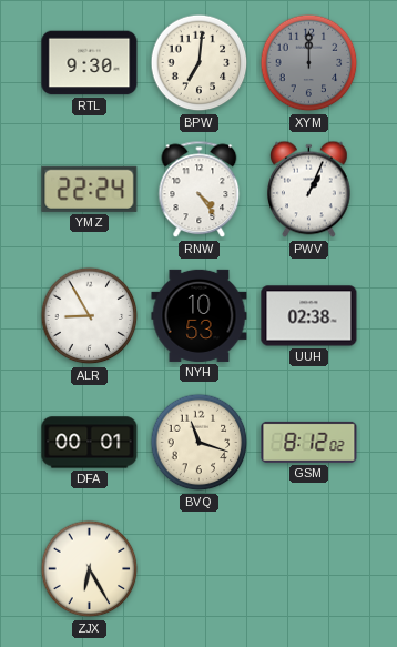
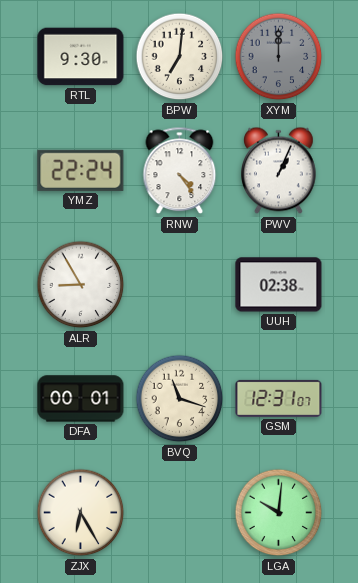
NYH: 10:53 -> none
GSM: 8:12 -> 12:31
LGA: none -> 10:01
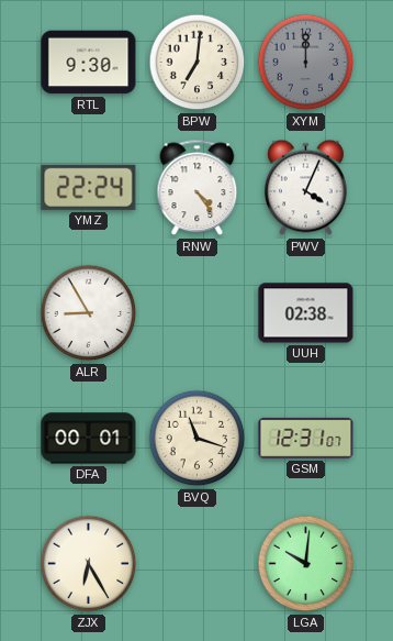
PWV: 1:04 -> 4:04
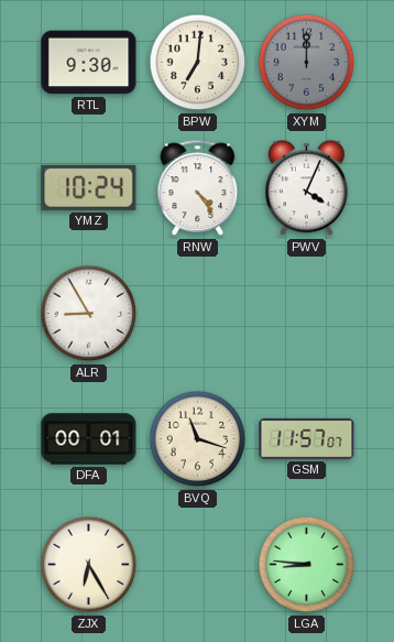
YMZ: 22:24 -> 10:24
UUH: 02:38 -> none
GSM: 12:31 -> 11:57
LGA: 10:01 -> 8:46
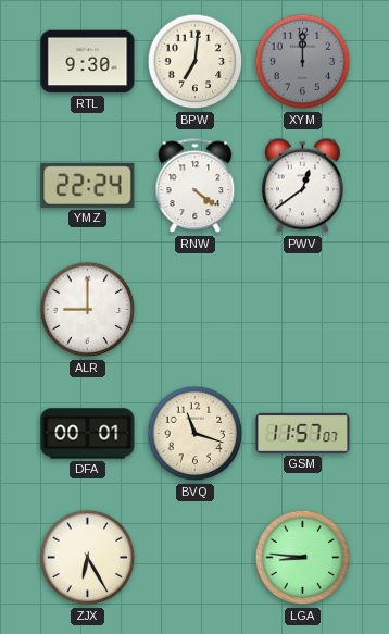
YMZ: 10:24 -> 22:24
RNW: 4:24 -> 4:21
PWV: 4:04 -> 12:39
ALR: 8:55 -> 9:00
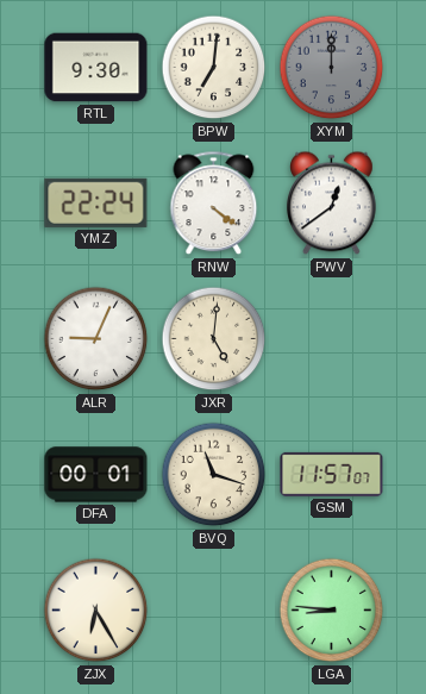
ALR: 9:00 -> 9:04
JXR: none -> 5:01
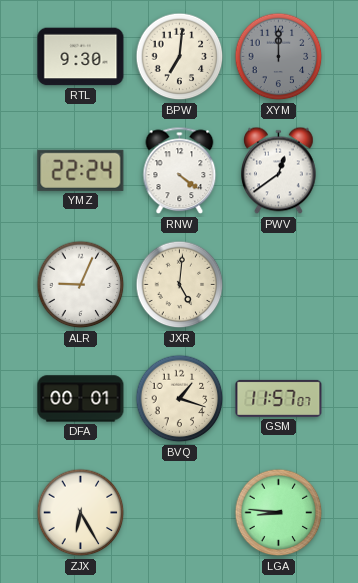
BVQ: 11:18 -> 1:18
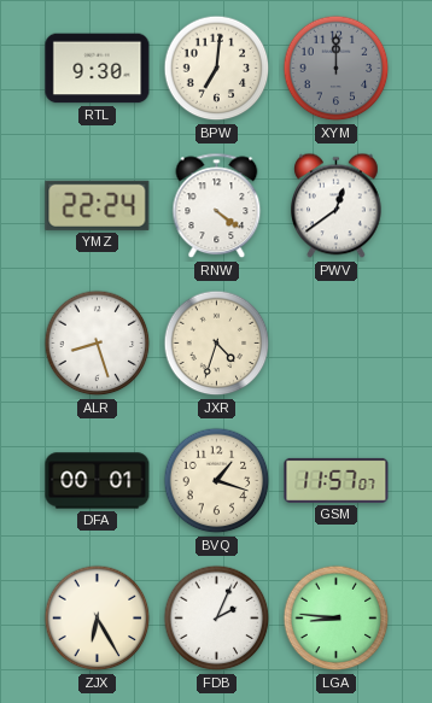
ALR: 9:04 -> 8:27
JXR: 5:01 -> 4:33
FDB: none -> 2:04
